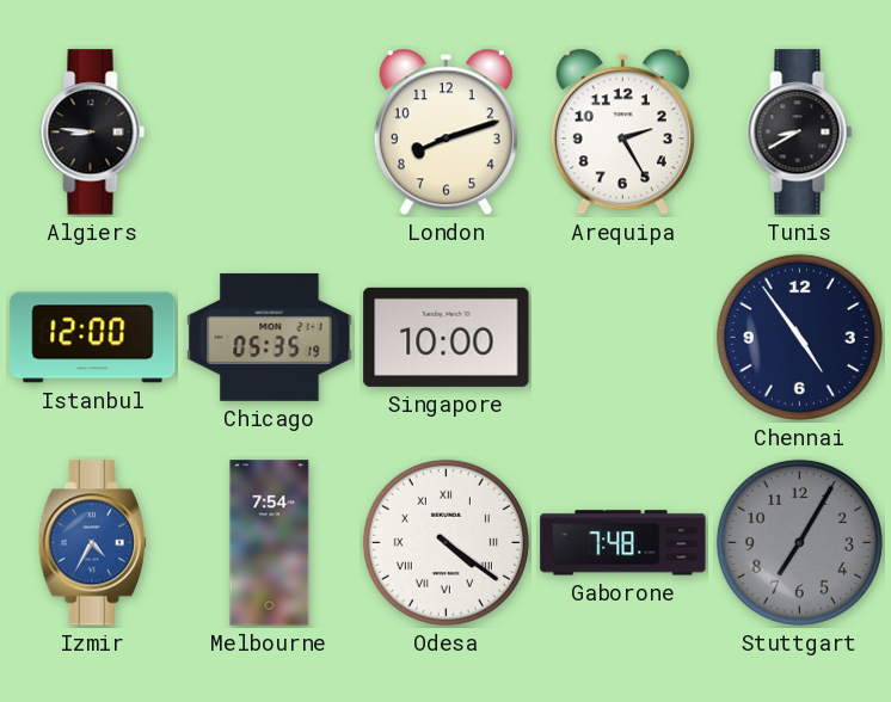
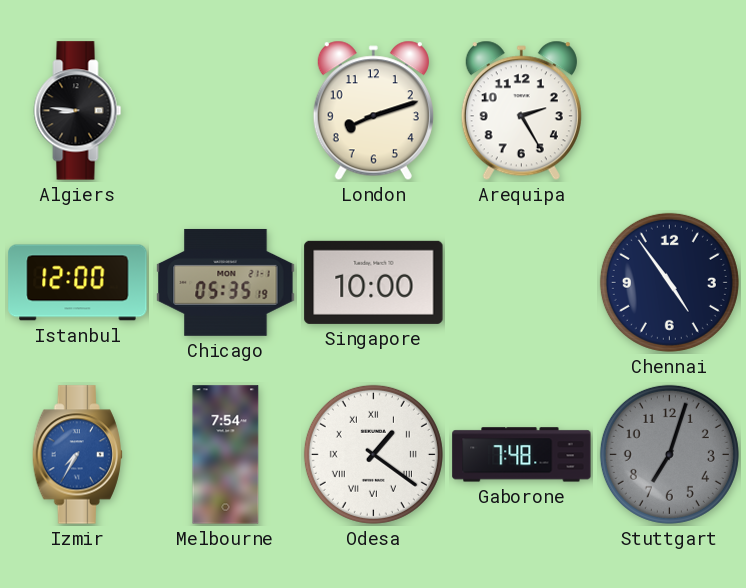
Tunis: 8:40 -> none
Izmir: 4:35 -> 7:35
Odesa: 4:21 -> 1:21
Stuttgart: 7:05 -> 7:03
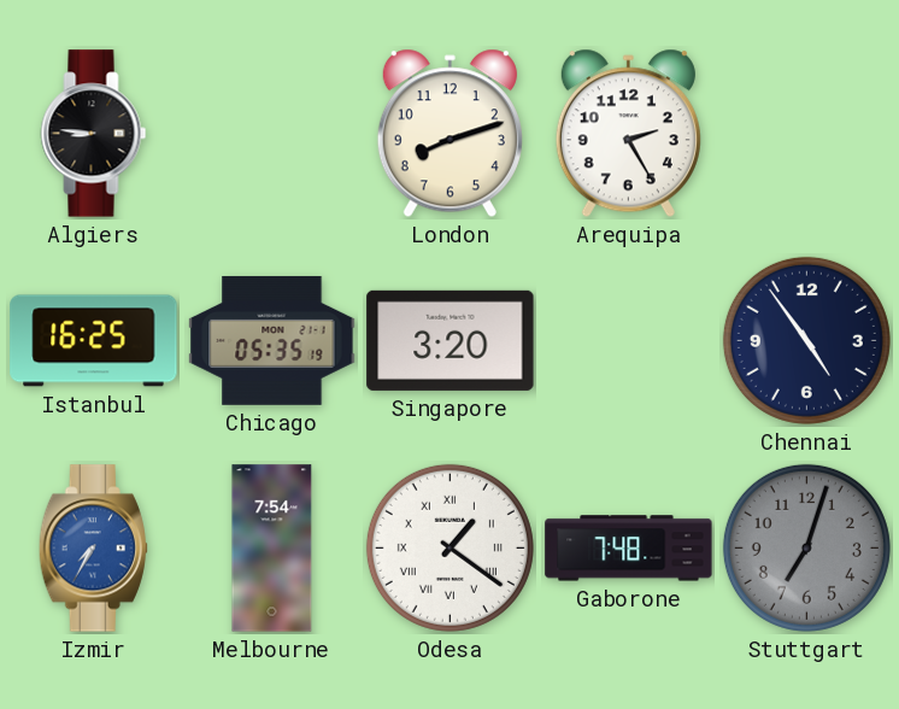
Istanbul: 12:00 -> 16:25
Singapore: 10:00 -> 3:20
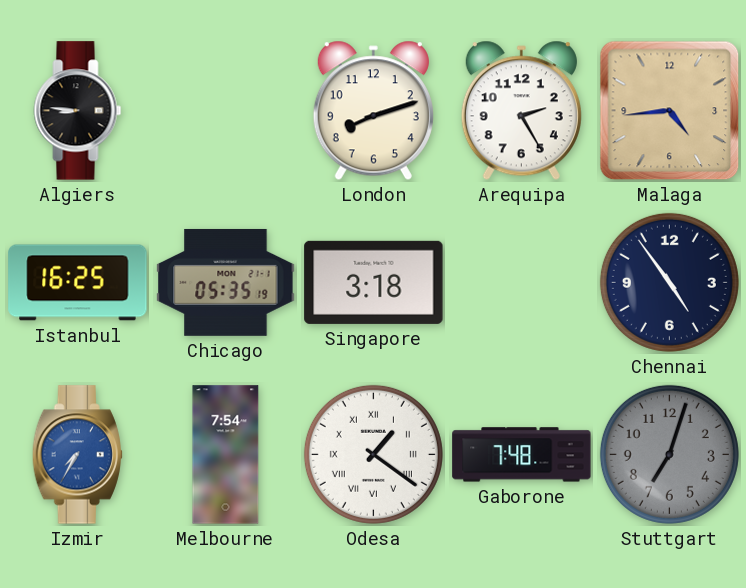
Malaga: none -> 4:44
Singapore: 3:20 -> 3:18
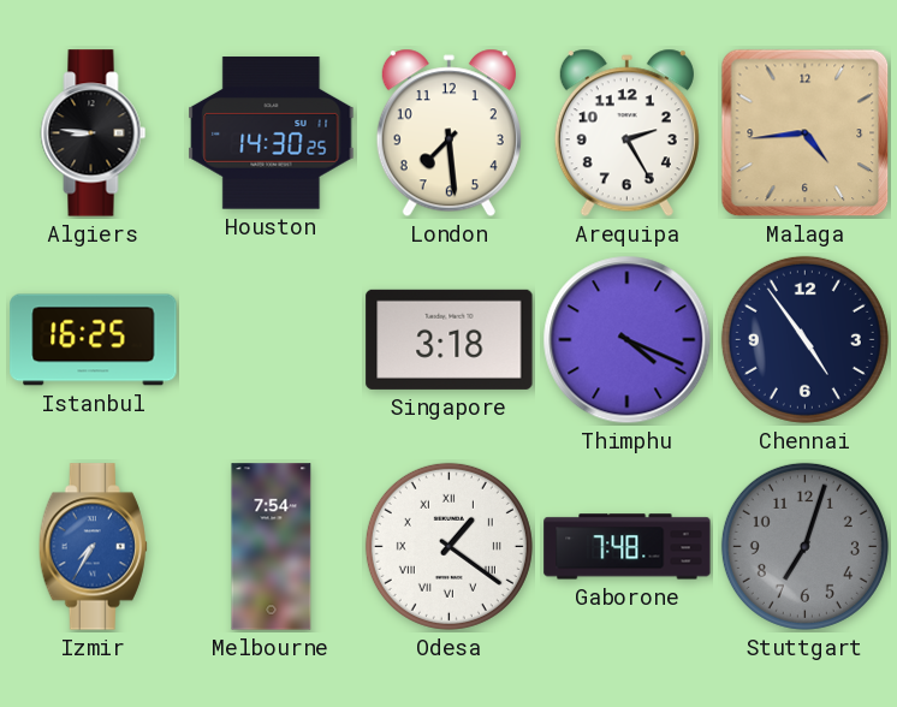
Houston: none -> 14:30
London: 8:12 -> 7:29
Chicago: 05:35 -> none
Thimphu: none -> 4:19
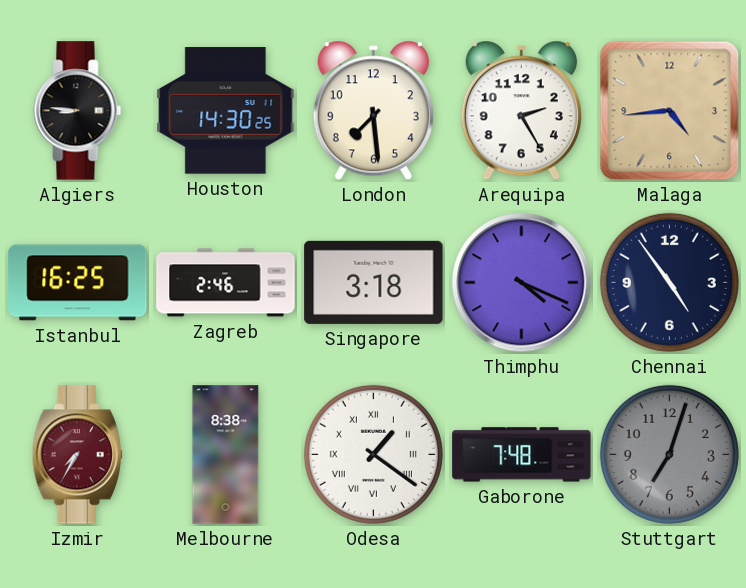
Zagreb: none -> 2:46
Izmir dial: blue -> burgundy
Melbourne: 7:54 -> 8:38
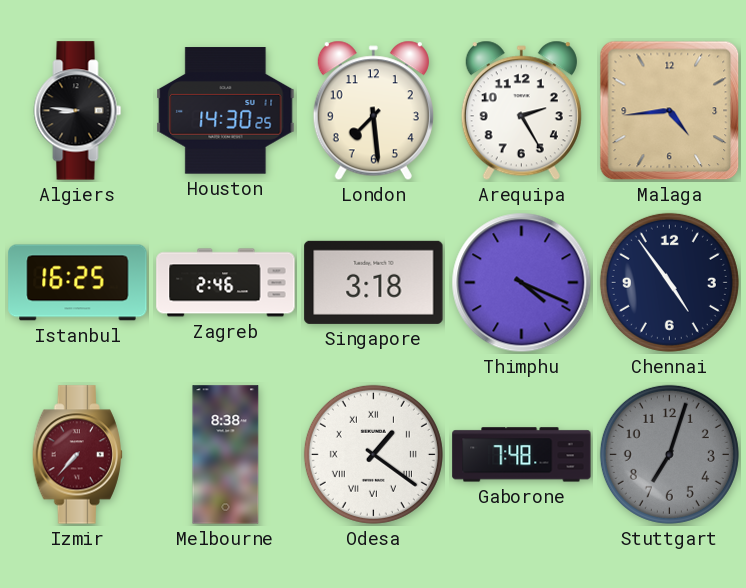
Izmir: 7:35 -> 7:37
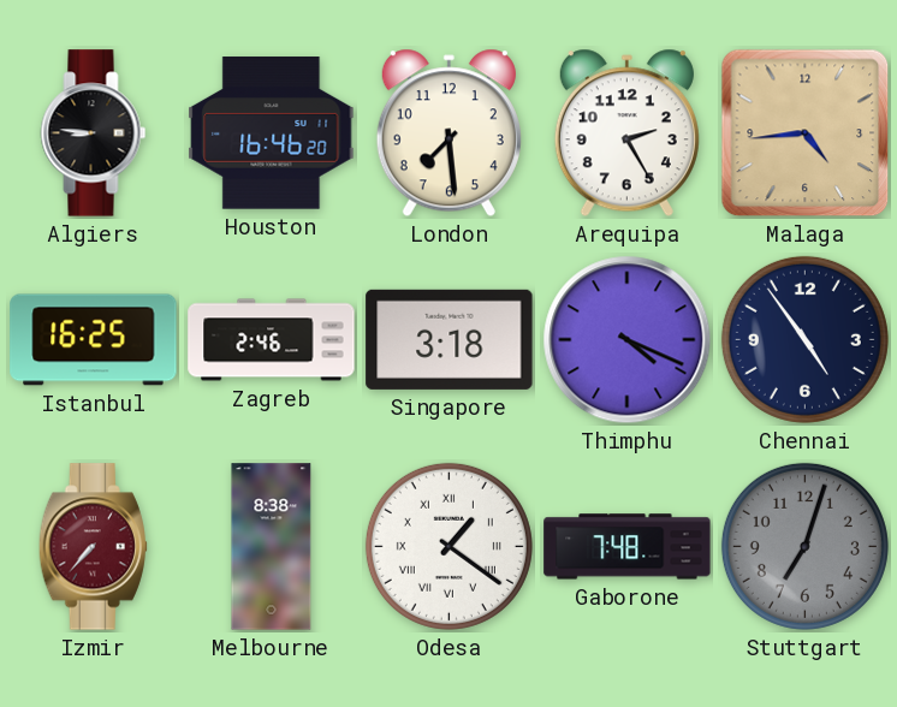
Houston: 14:30 -> 16:46
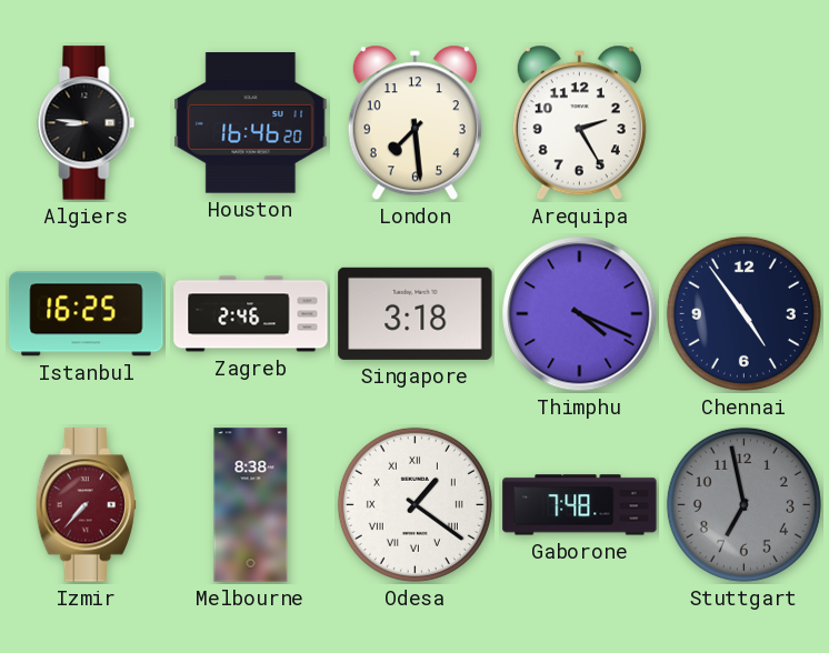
Malaga: 4:44 -> none
Stuttgart: 7:03 -> 6:58
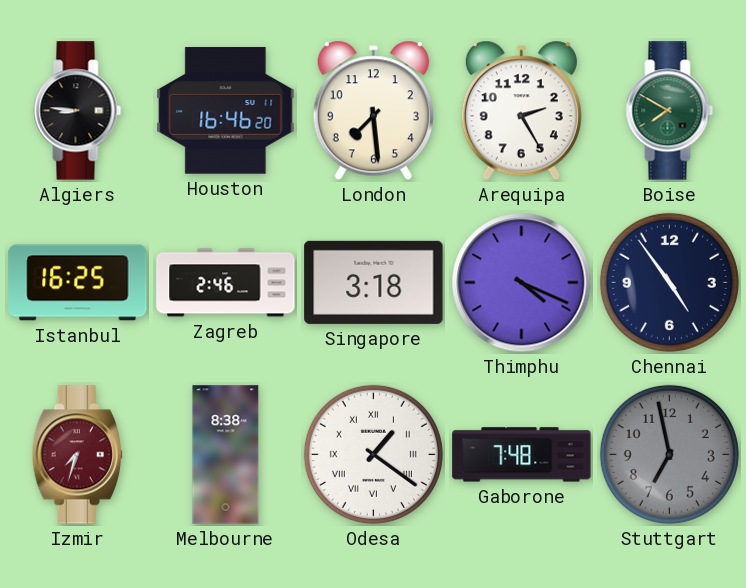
Boise: none -> 7:50
Izmir: 7:37 -> 7:33
